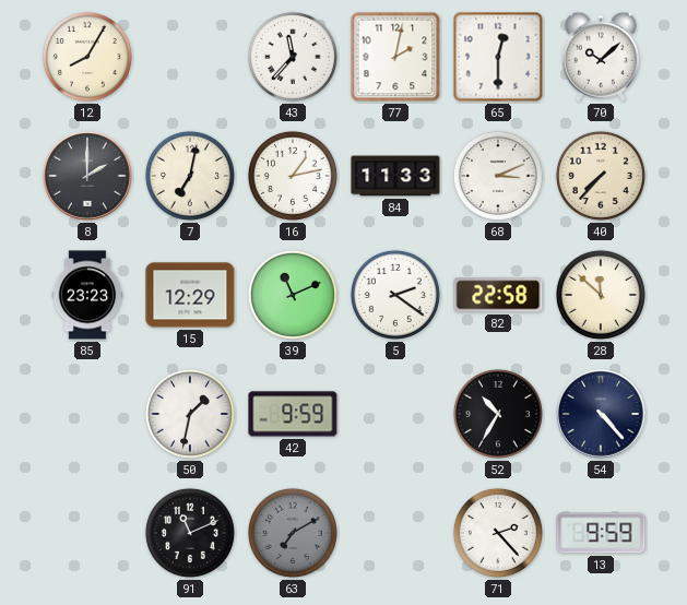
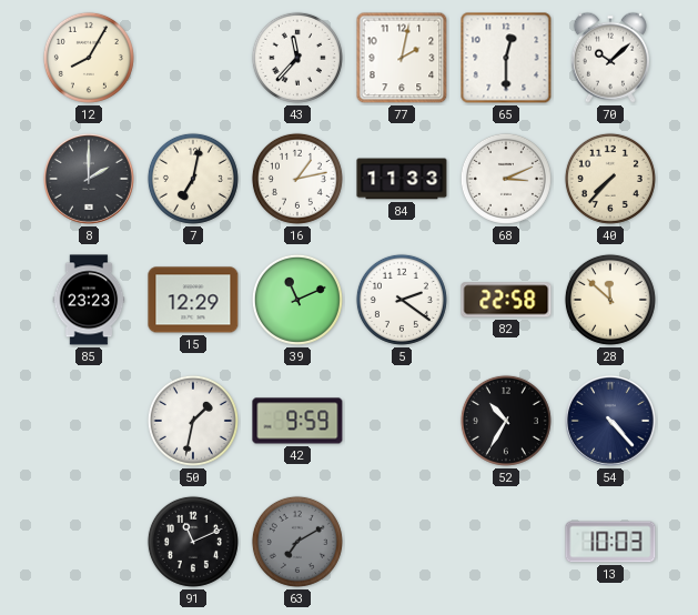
71: 2:23 -> none
13: 9:59 -> 10:03
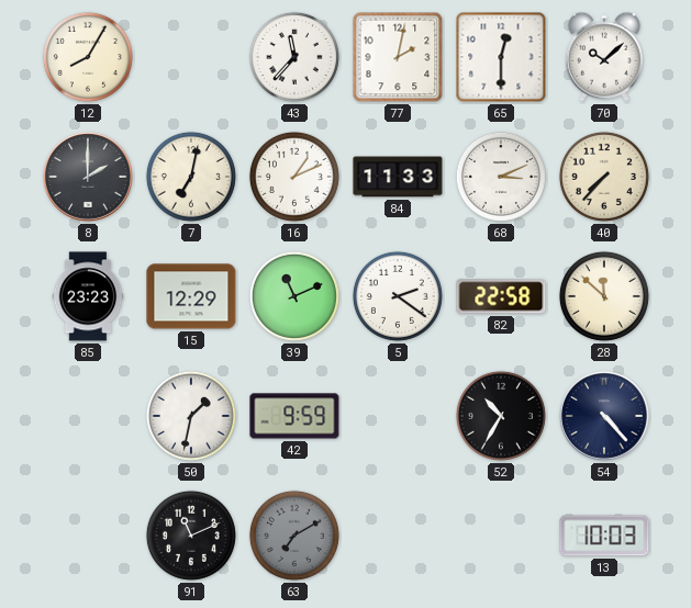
16: 1:13 -> 1:11
